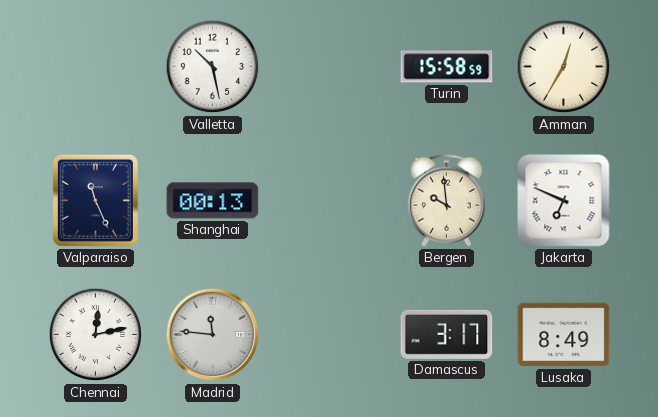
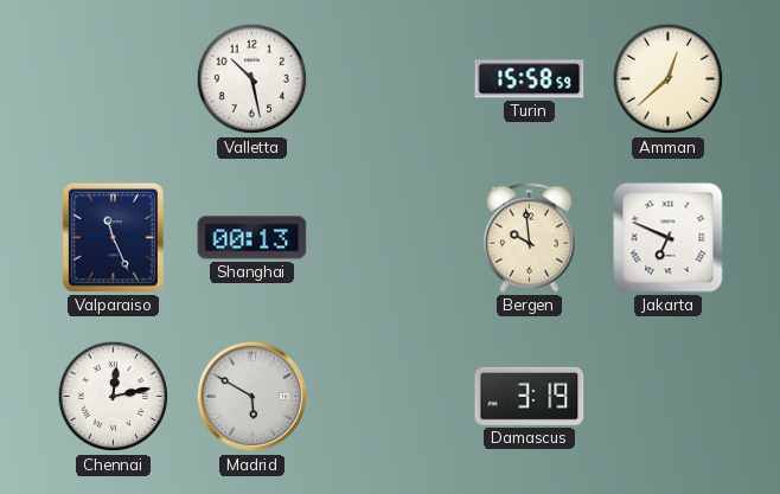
Amman: 12:35 -> 12:38
Madrid: 11:46 -> 5:50
Damascus: 3:17 -> 3:19
Lusaka: 8:49 -> none
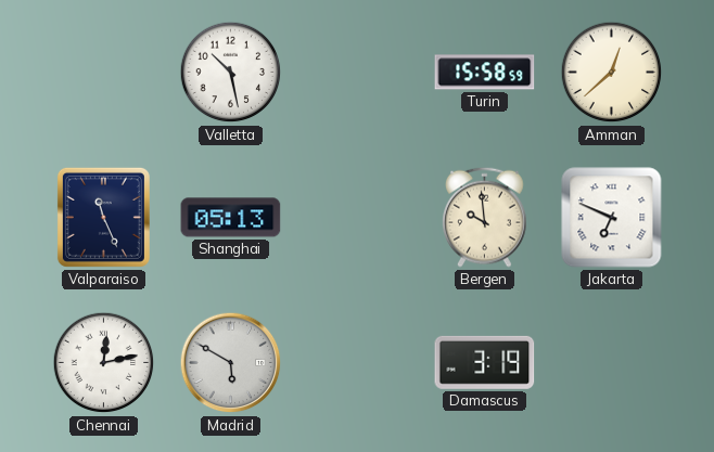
Shanghai: 00:13 -> 05:13
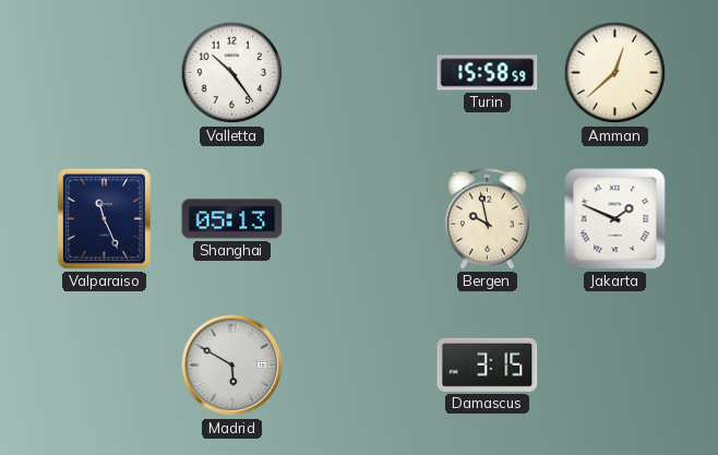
Valletta: 10:28 -> 10:24
Bergen: 9:59 -> 9:58
Jakarta: 6:49 -> 1:49
Chennai: 12:13 -> none
Damascus: 3:19 -> 3:15
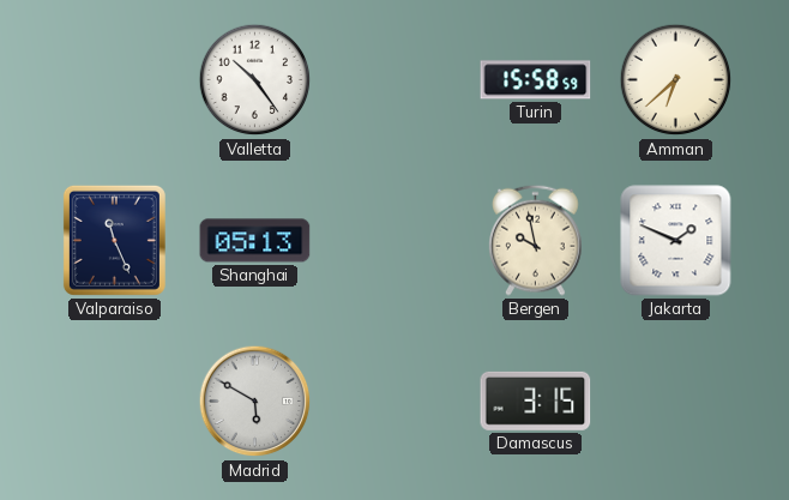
Amman: 12:38 -> 6:38
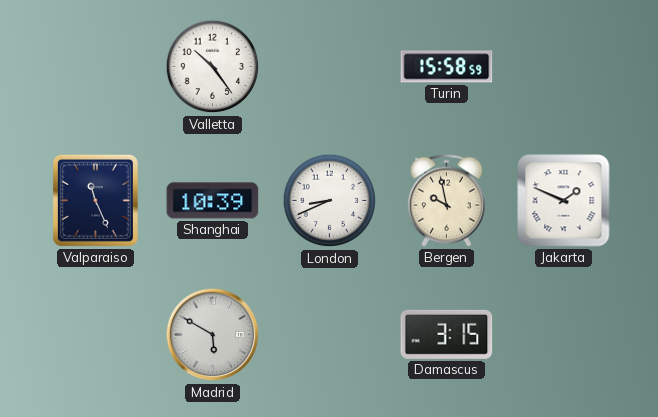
Amman: 6:38 -> none
Shanghai: 05:13 -> 10:39
London: none -> 8:41
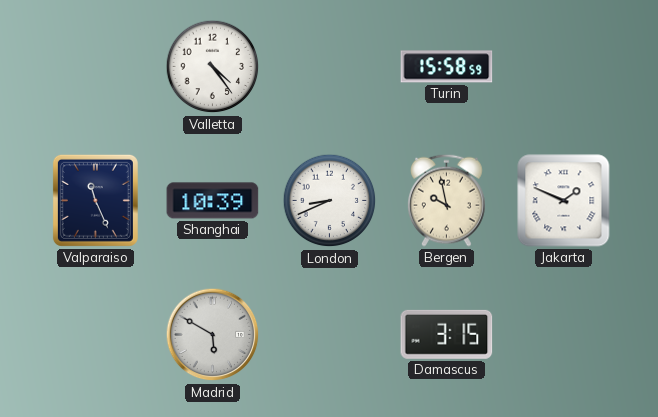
Valletta: 10:24 -> 4:24
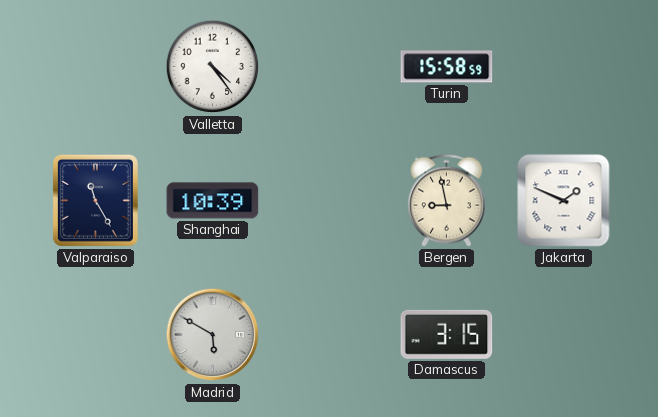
Valparaiso: 11:26 -> 11:25
London: 8:41 -> none
Bergen: 9:58 -> 8:58
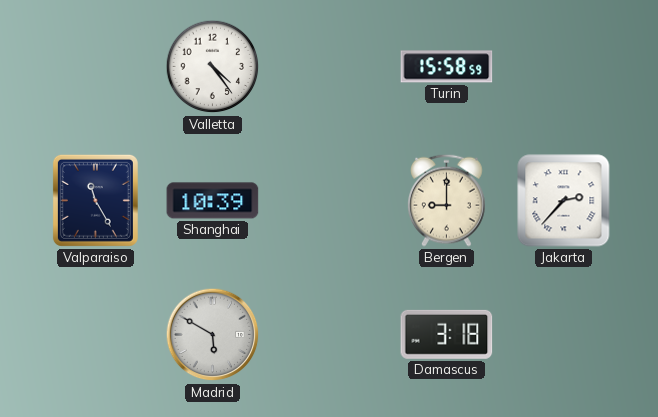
Bergen: 8:58 -> 9:00
Jakarta: 1:49 -> 2:37
Damascus: 3:15 -> 3:18
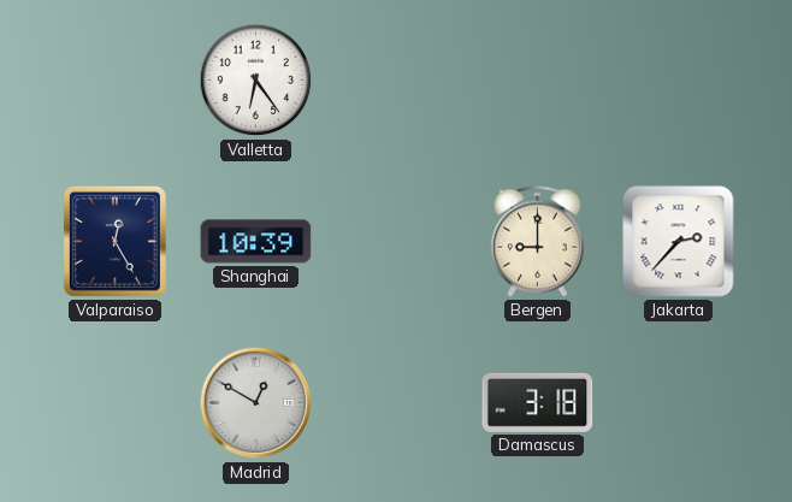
Valletta: 4:24 -> 6:24
Turin: 15:58 -> none
Valparaiso: 11:25 -> 12:25
Madrid: 5:50 -> 12:50
